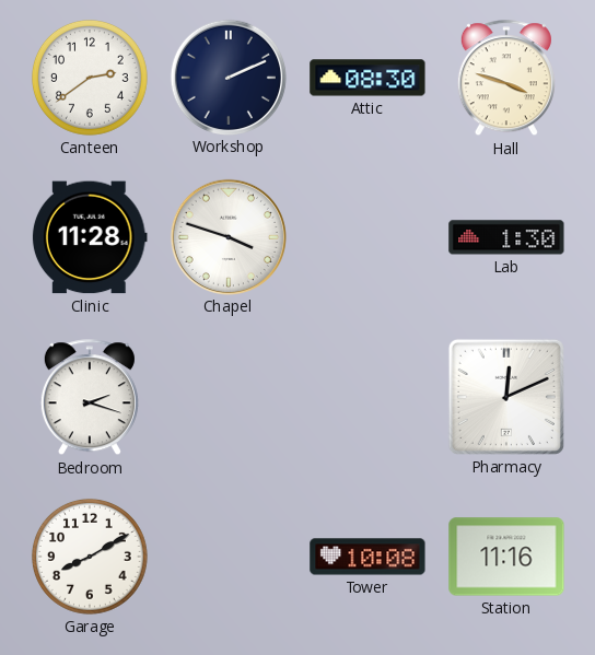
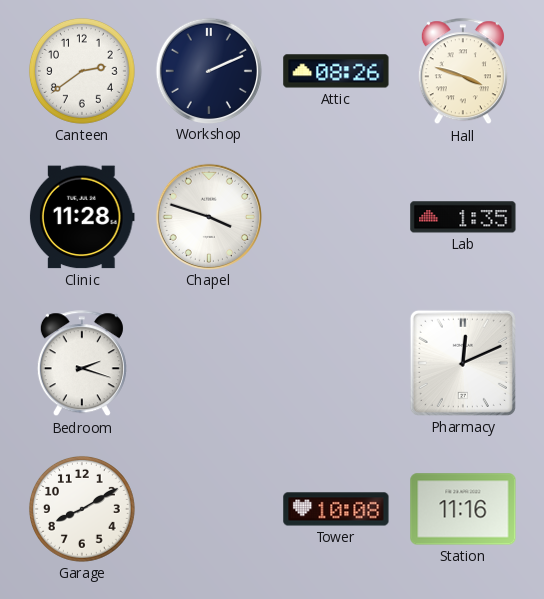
Attic: 08:30 -> 08:26
Lab: 1:30 -> 1:35
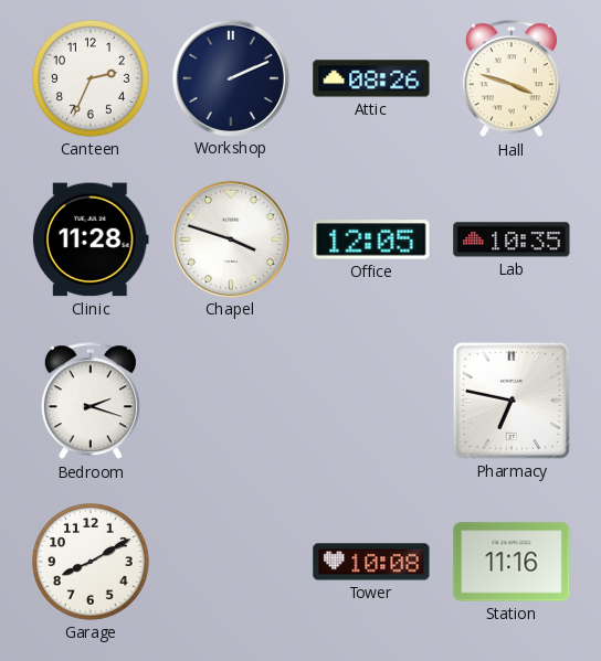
Canteen: 2:39 -> 2:34
Office: none -> 12:05
Lab: 1:35 -> 10:35
Pharmacy: 12:11 -> 6:47
